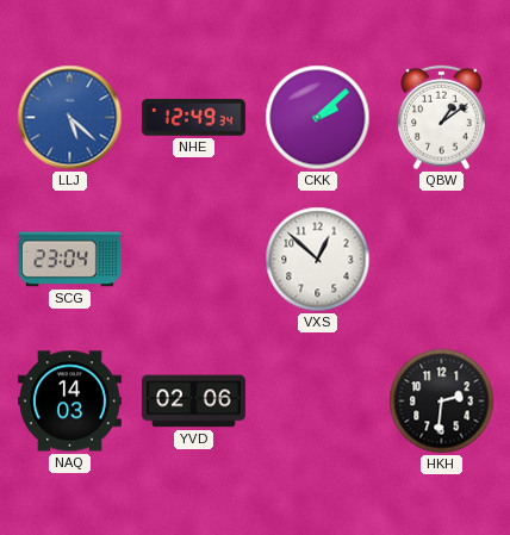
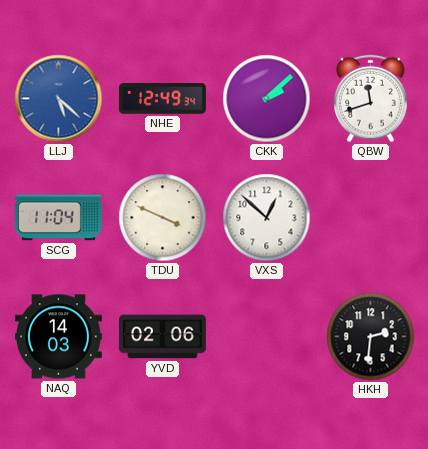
QBW: 1:09 -> 11:42
SCG: 23:04 -> 11:04
TDU: none -> 3:49
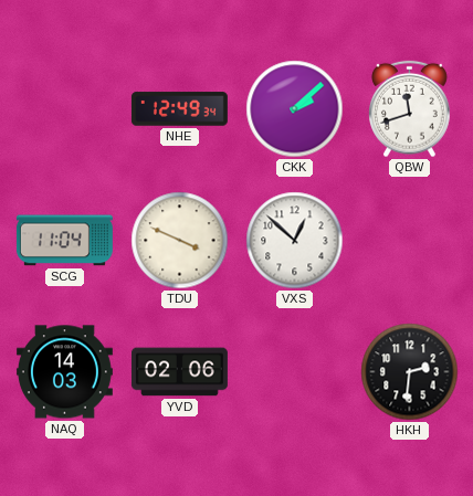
LLJ: 5:22 -> none
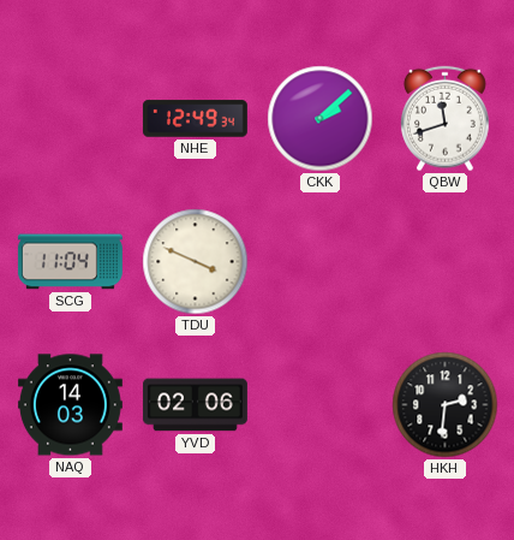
VXS: 12:52 -> none
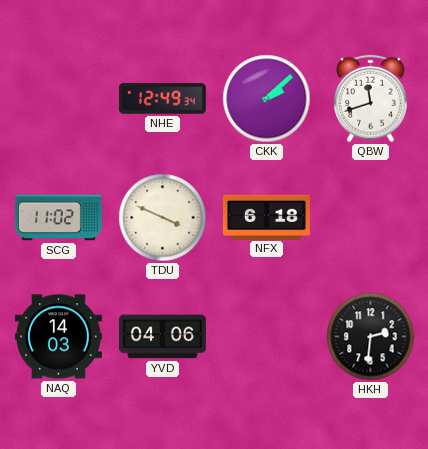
SCG: 11:04 -> 11:02
NFX: none -> 6:18
YVD: 02:06 -> 04:06
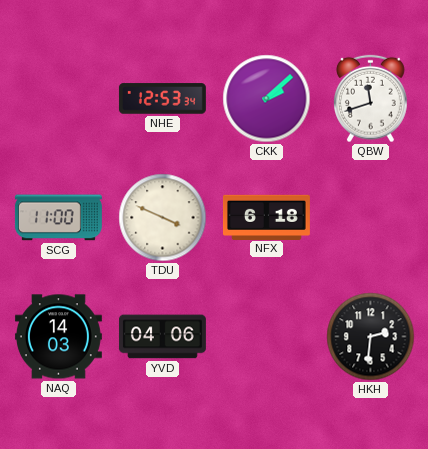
NHE: 12:49 -> 12:53
SCG: 11:02 -> 11:00
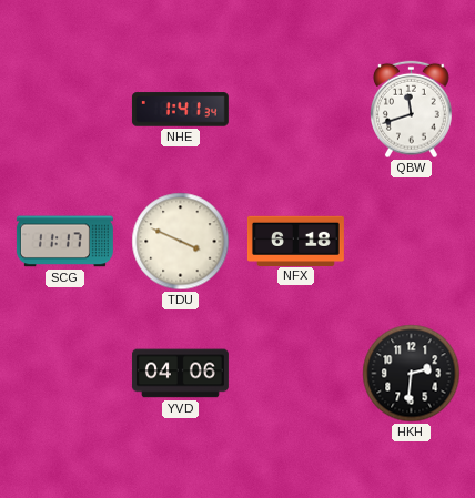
NHE: 12:53 -> 1:41
CKK: 2:08 -> none
SCG: 11:00 -> 11:17
NAQ: 14:03 -> none
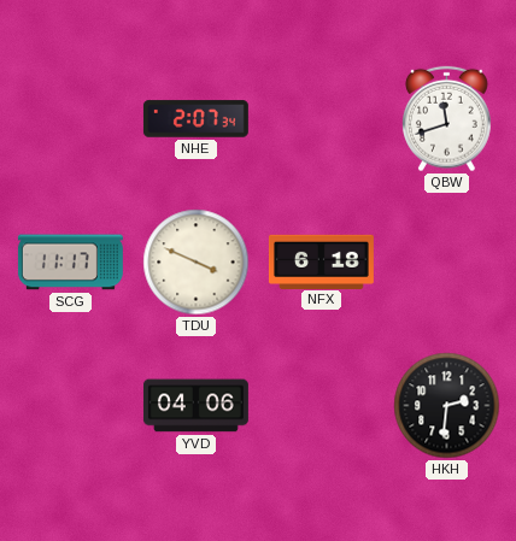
NHE: 1:41 -> 2:07
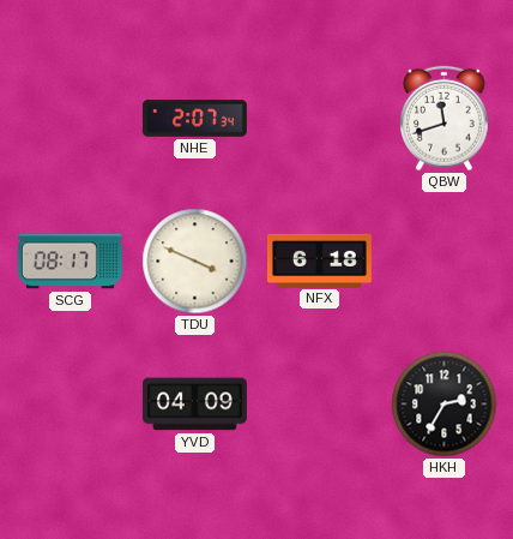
SCG: 11:17 -> 08:17
YVD: 04:06 -> 04:09
HKH: 2:31 -> 2:35
